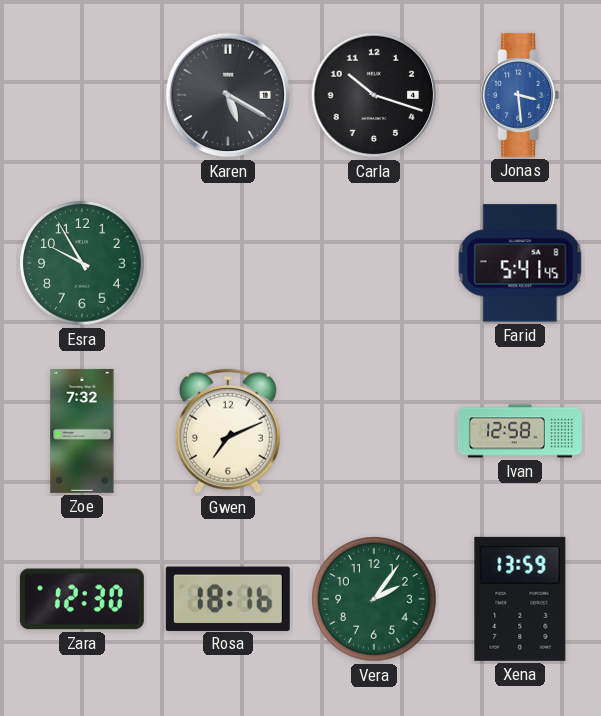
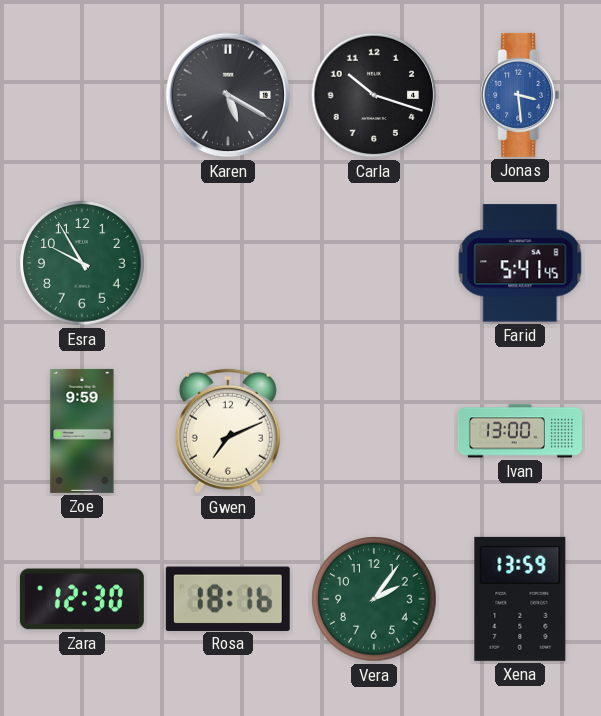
Zoe: 7:32 -> 9:59
Ivan: 12:58 -> 13:00
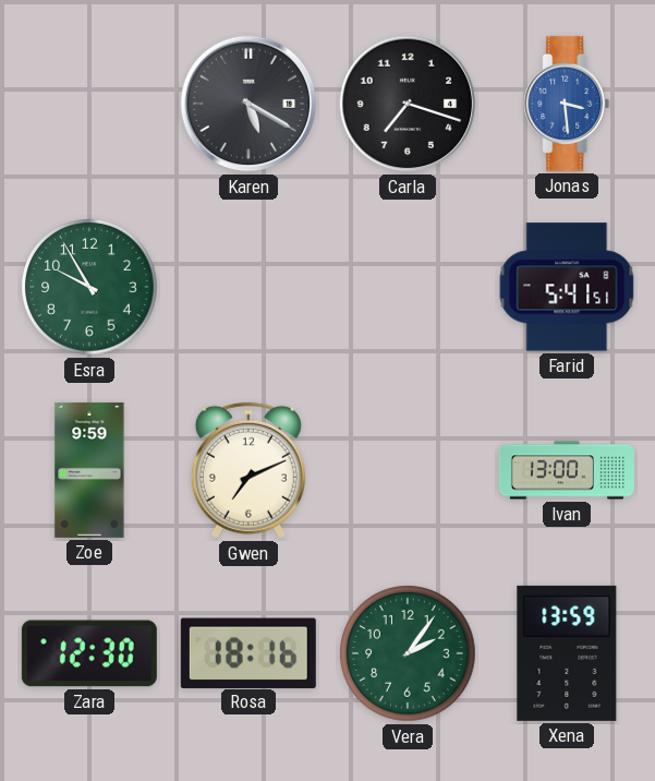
Carla: 10:18 -> 7:18
Farid: 5:41:45 -> 5:41:51
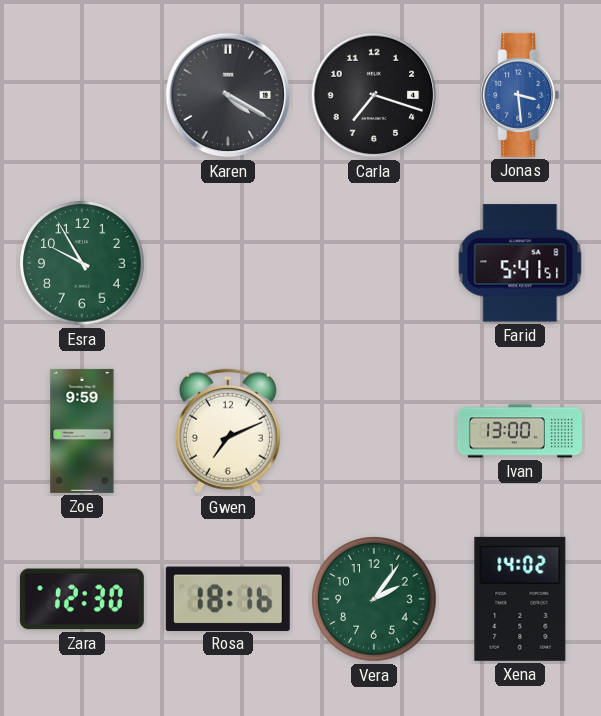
Karen: 5:20 -> 4:20
Xena: 13:59 -> 14:02
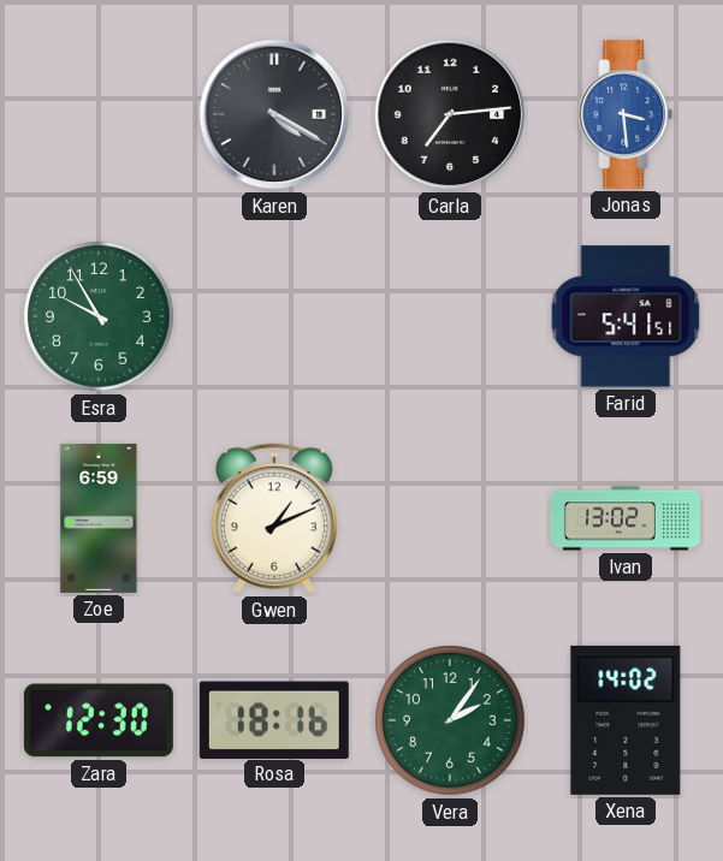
Carla: 7:18 -> 7:14
Zoe: 9:59 -> 6:59
Gwen: 7:11 -> 1:11
Ivan: 13:00 -> 13:02
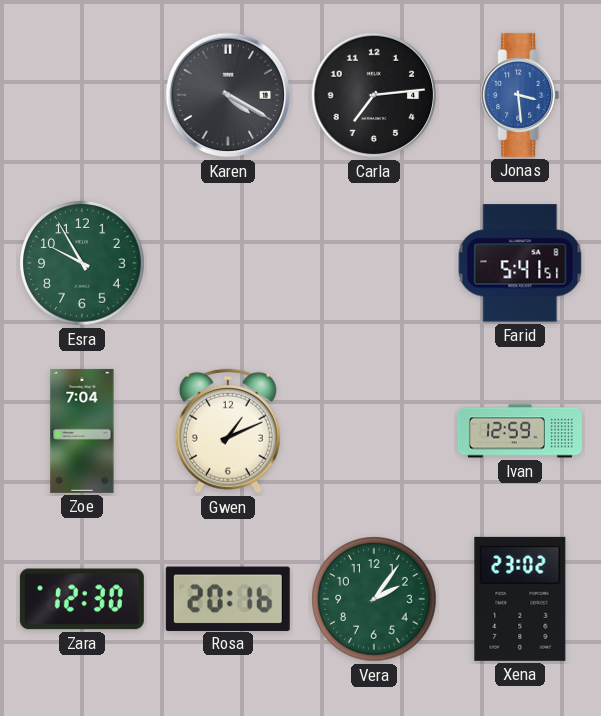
Zoe: 6:59 -> 7:04
Ivan: 13:02 -> 12:59
Rosa: 18:16 -> 20:16
Xena: 14:02 -> 23:02
